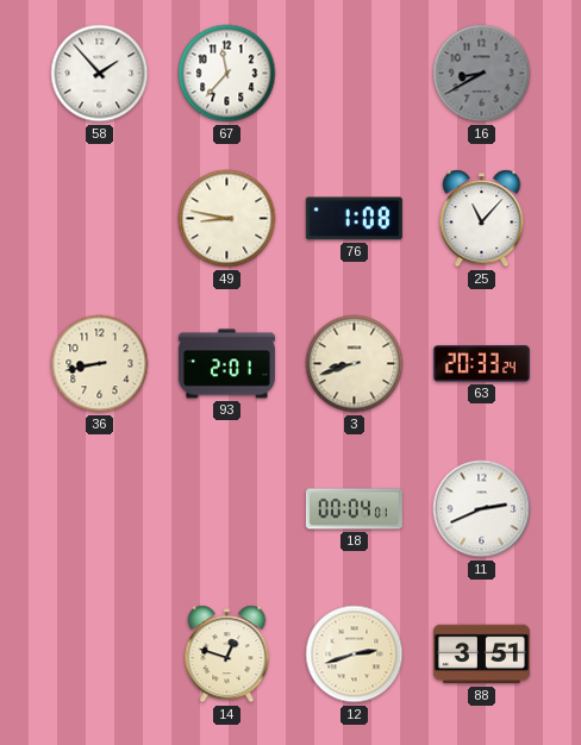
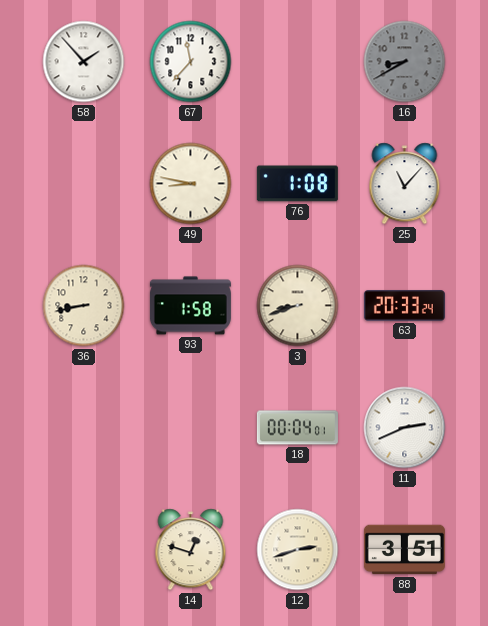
93: 2:01 -> 1:58
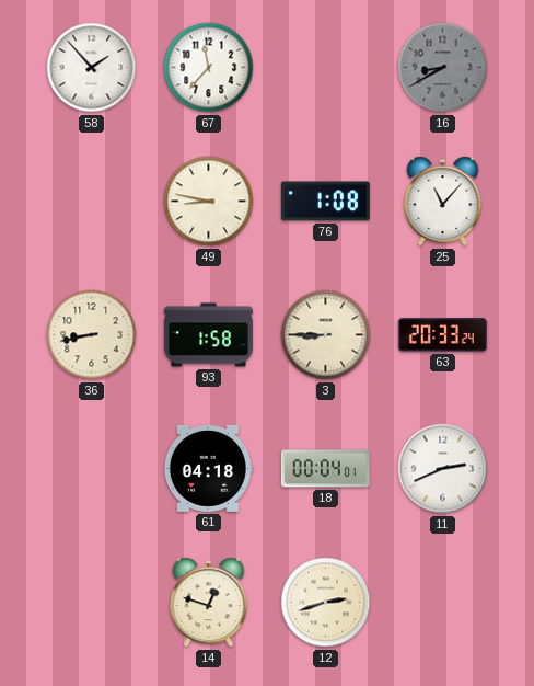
3: 8:42 -> 8:45
61: none -> 04:18
88: 3:51 -> none
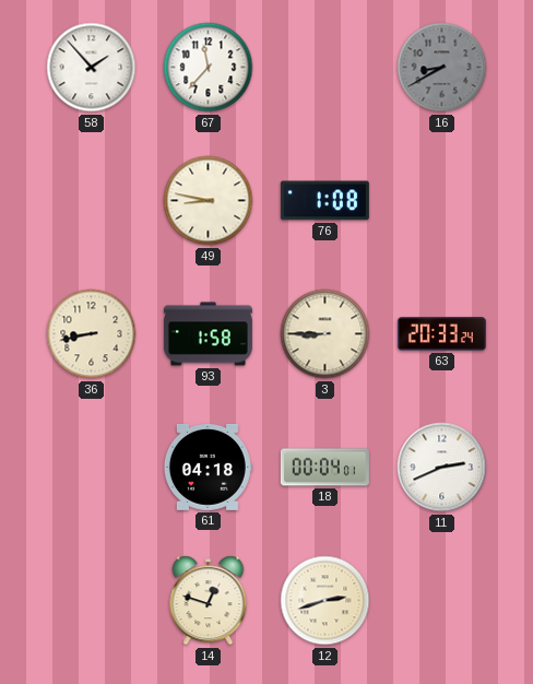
25: 11:07 -> none
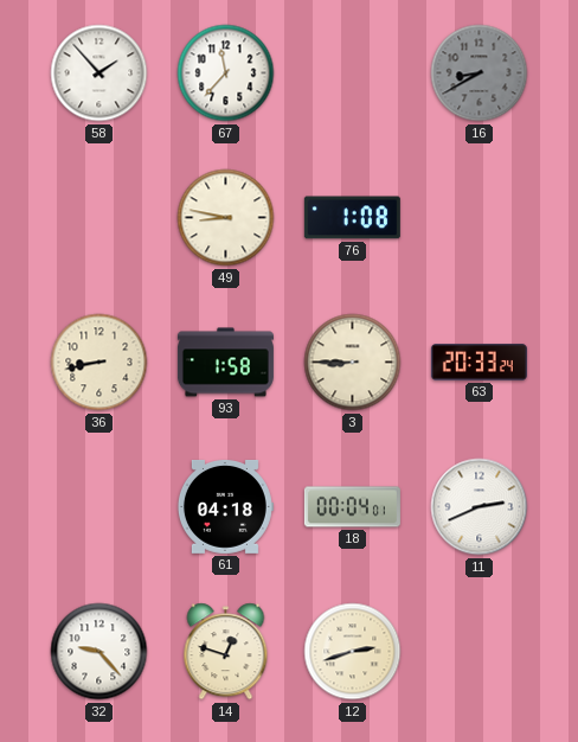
32: none -> 9:23
